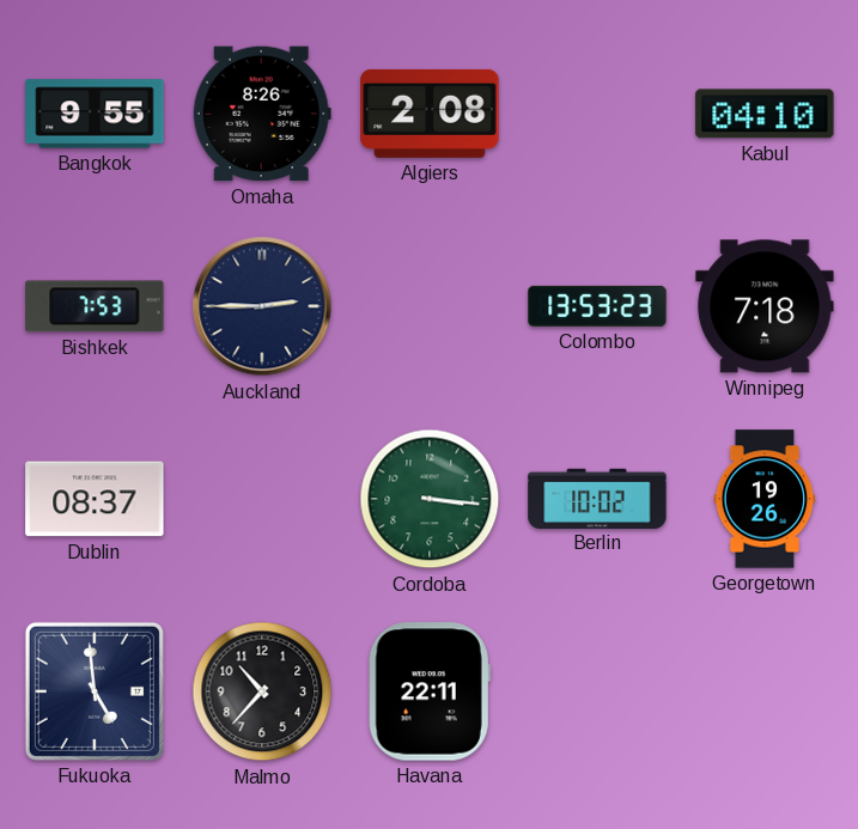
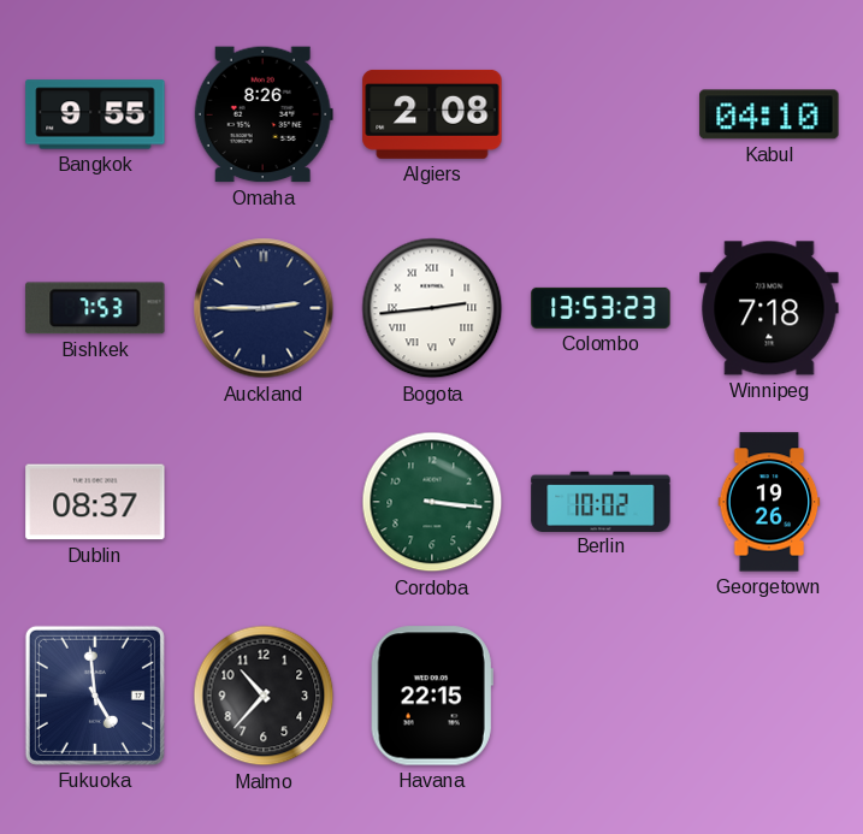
Bogota: none -> 2:44
Havana: 22:11 -> 22:15
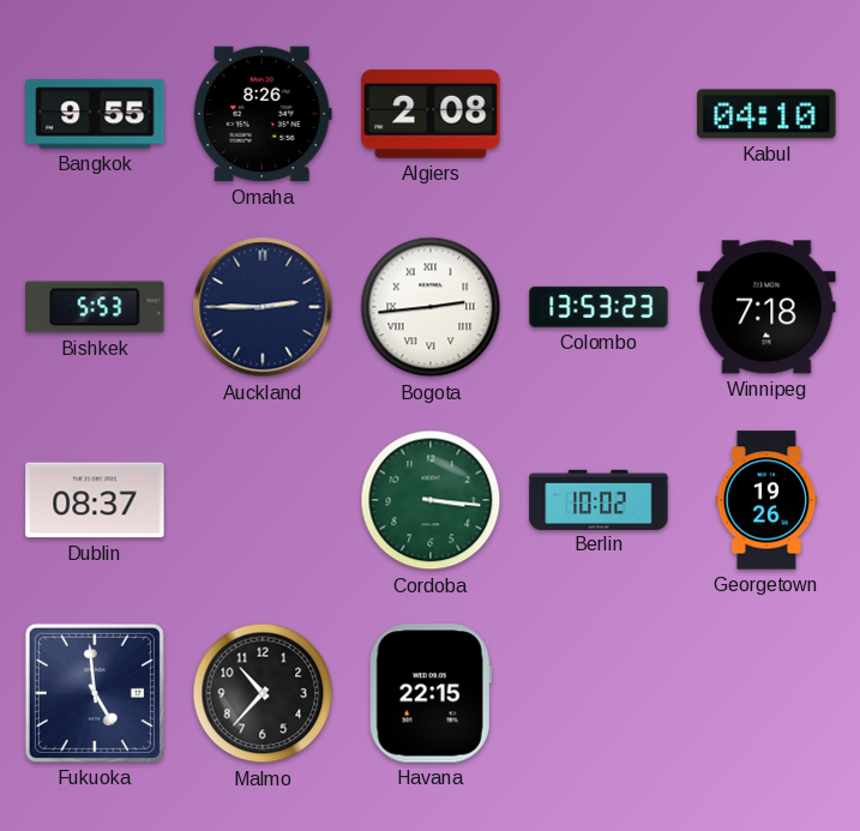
Bishkek: 7:53 -> 5:53
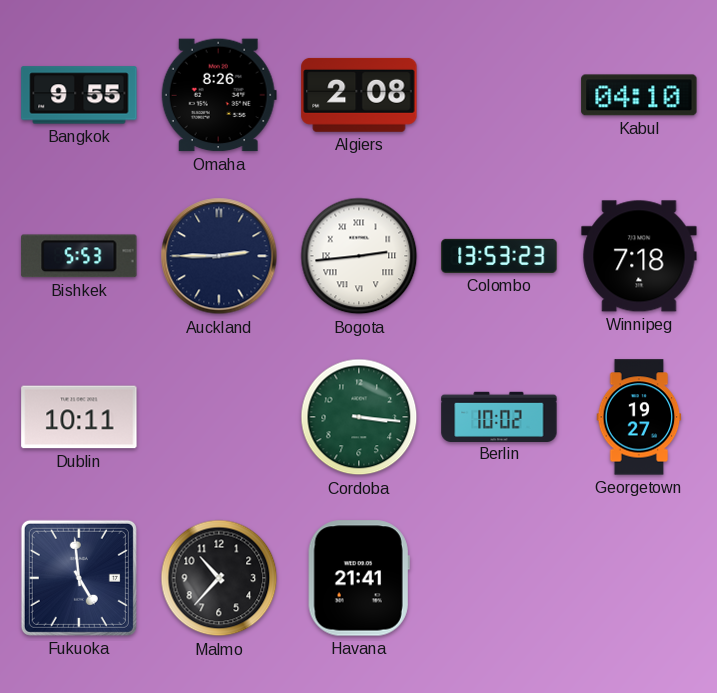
Dublin: 08:37 -> 10:11
Georgetown: 19:26 -> 19:27
Havana: 22:15 -> 21:41
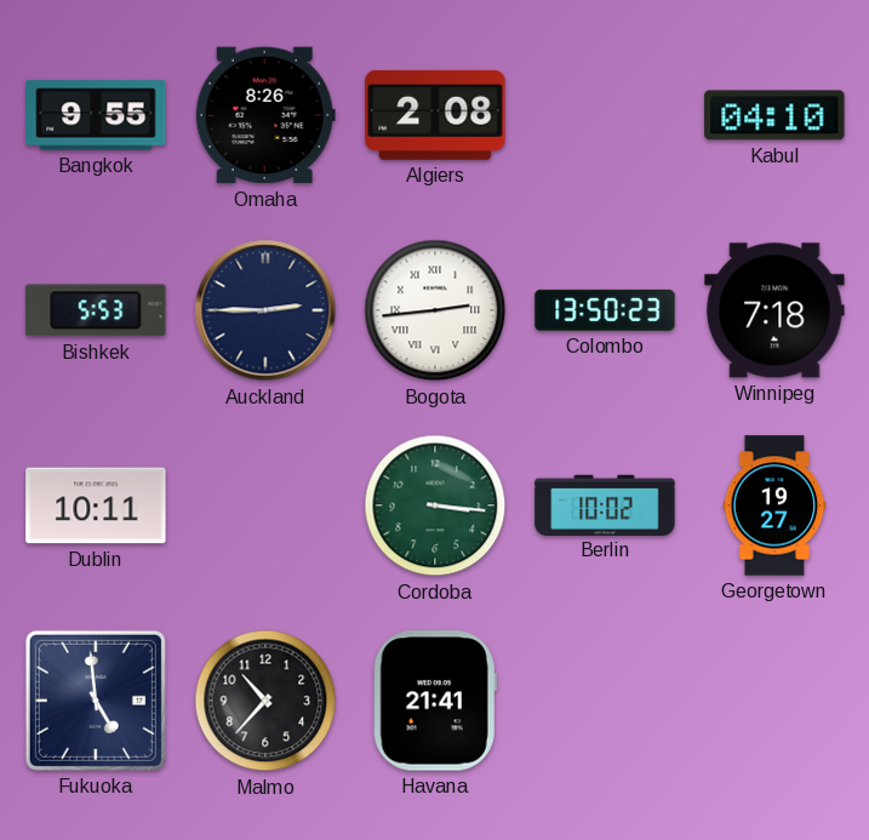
Colombo: 13:53 -> 13:50
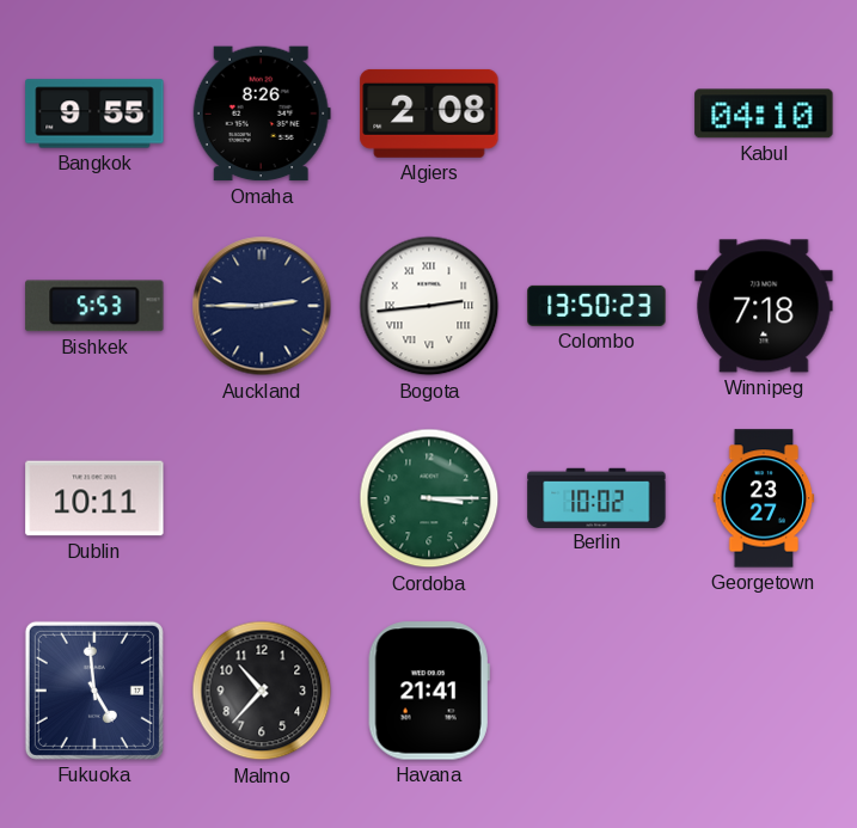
Cordoba: 3:16 -> 3:15
Georgetown: 19:27 -> 23:27
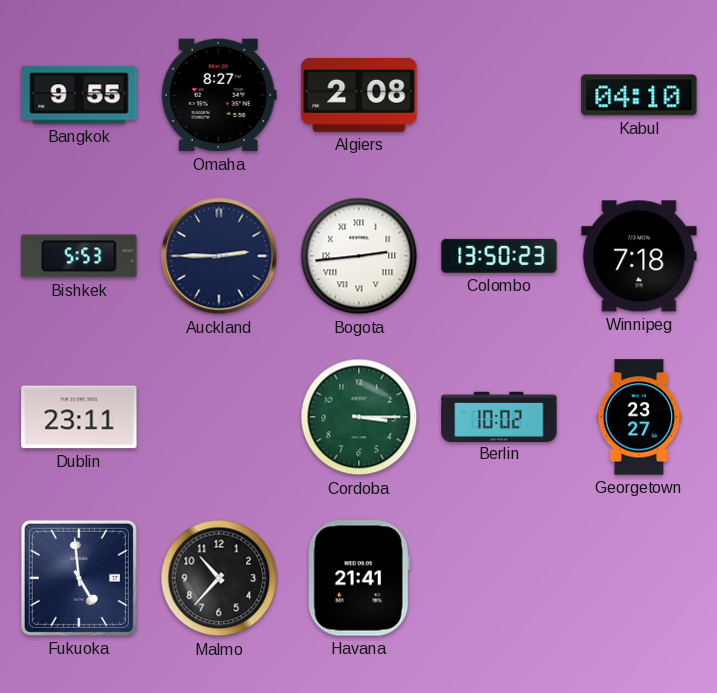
Omaha: 8:26 -> 8:27
Dublin: 10:11 -> 23:11
